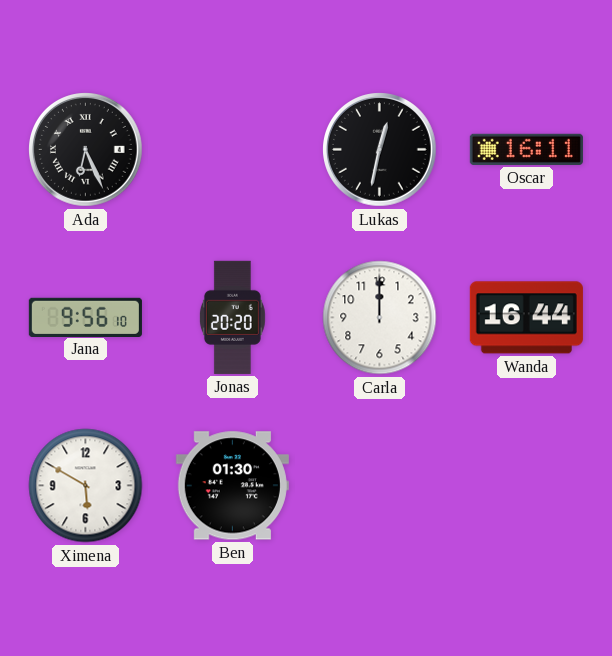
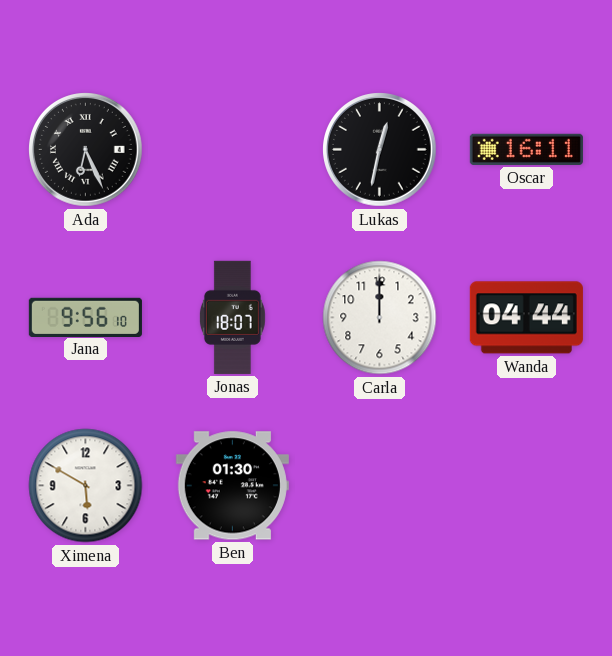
Jonas: 20:20 -> 18:07
Wanda: 16:44 -> 04:44
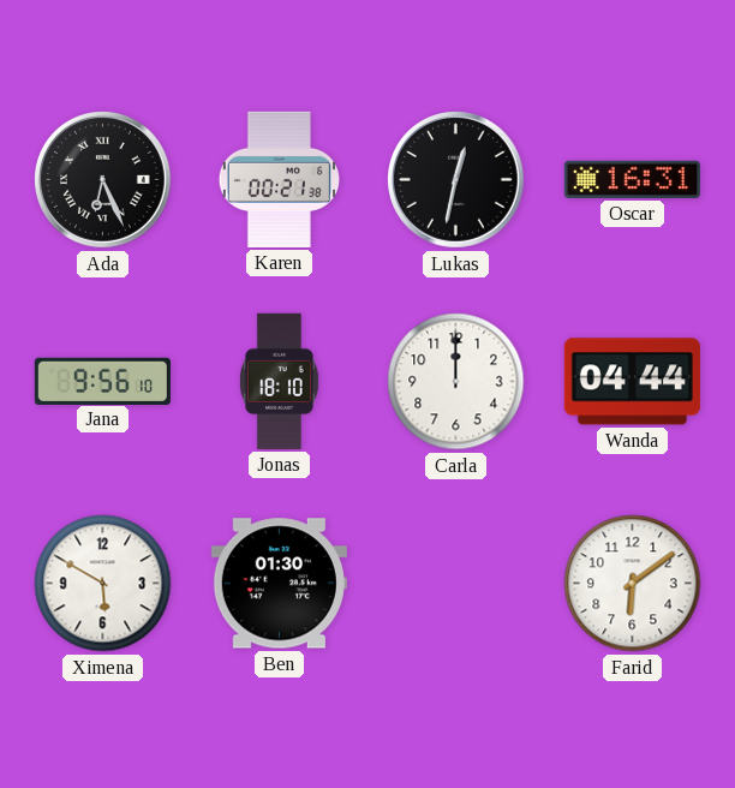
Karen: none -> 00:21
Oscar: 16:11 -> 16:31
Jonas: 18:07 -> 18:10
Farid: none -> 6:09
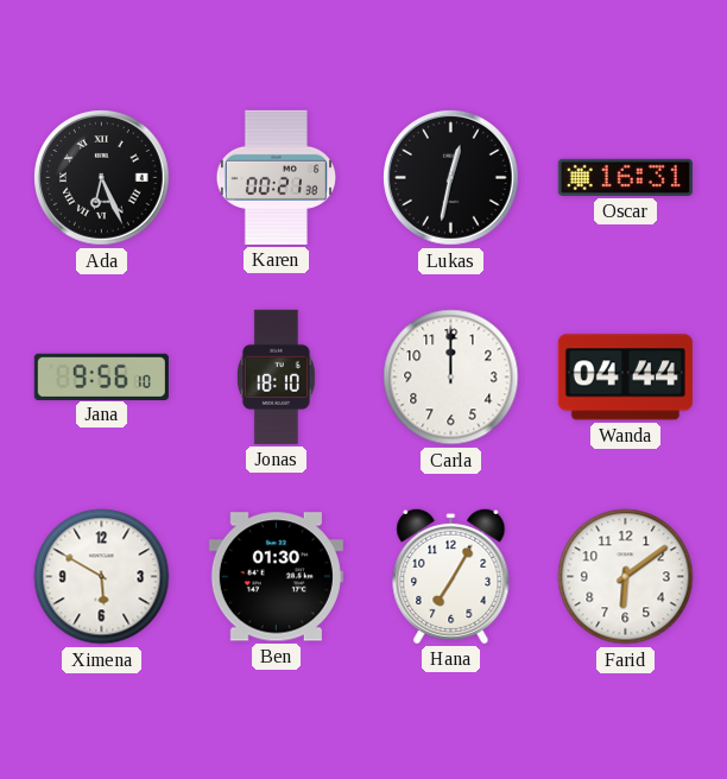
Hana: none -> 7:05
